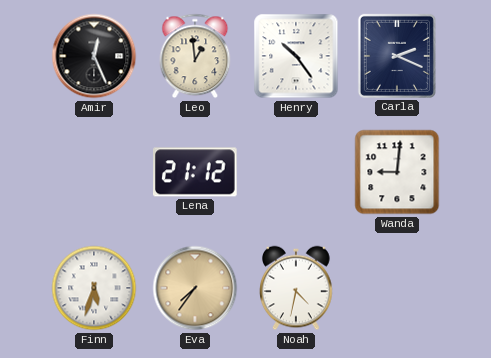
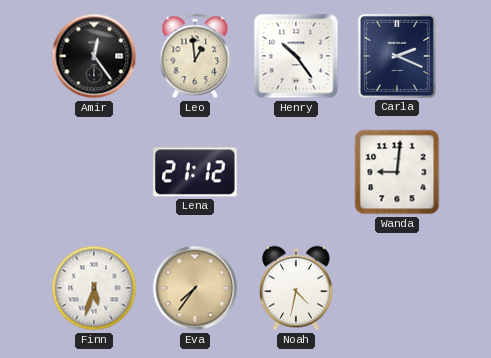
Amir: 12:26 -> 12:24
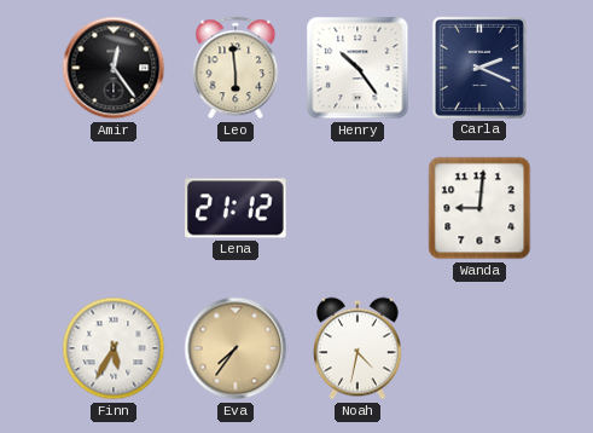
Leo: 12:59 -> 5:59
Finn: 5:33 -> 5:35
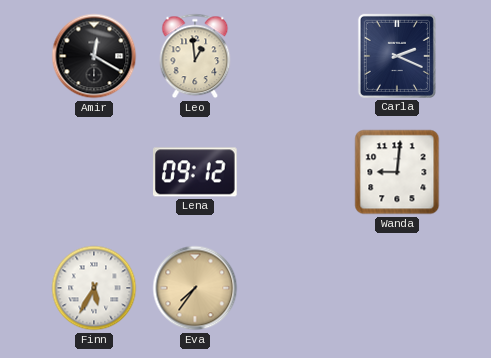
Amir: 12:24 -> 12:20
Leo: 5:59 -> 12:59
Henry: 10:24 -> none
Lena: 21:12 -> 09:12
Noah: 4:32 -> none
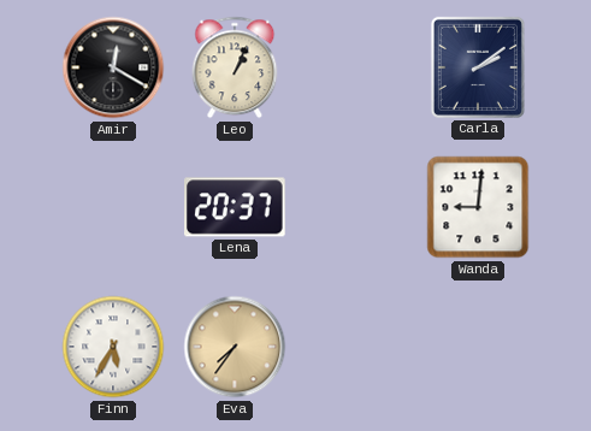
Leo: 12:59 -> 1:04
Carla: 2:19 -> 2:09
Lena: 09:12 -> 20:37
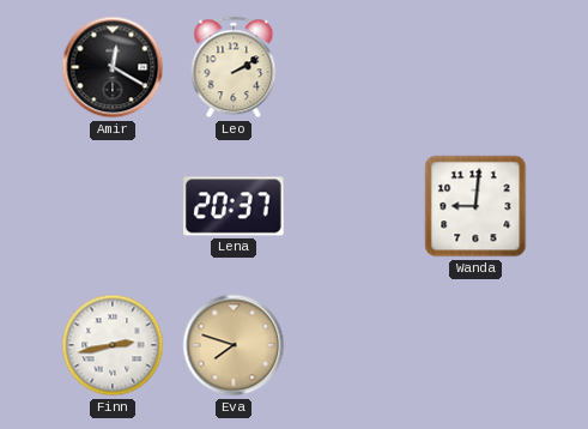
Leo: 1:04 -> 2:10
Carla: 2:09 -> none
Finn: 5:35 -> 2:43
Eva: 7:36 -> 7:48
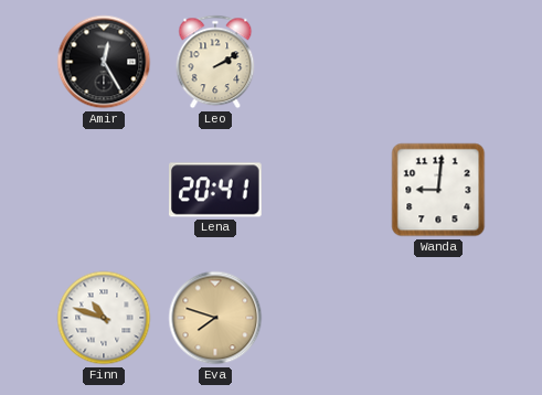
Amir: 12:20 -> 12:25
Lena: 20:37 -> 20:41
Finn: 2:43 -> 10:48
